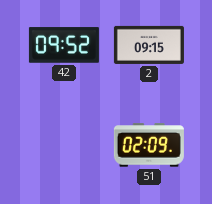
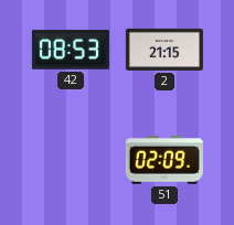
42: 09:52 -> 08:53
2: 09:15 -> 21:15
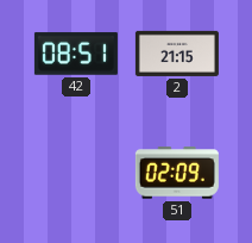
42: 08:53 -> 08:51
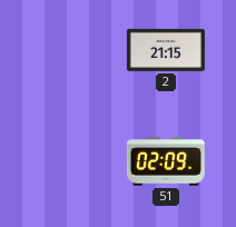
42: 08:51 -> none
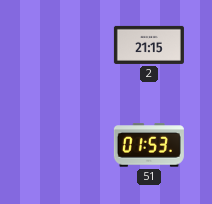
51: 02:09 -> 01:53
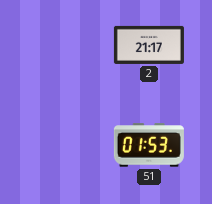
2: 21:15 -> 21:17
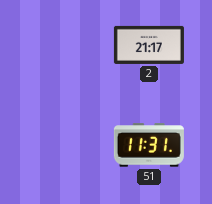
51: 01:53 -> 11:31
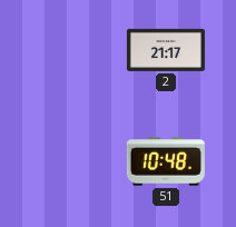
51: 11:31 -> 10:48
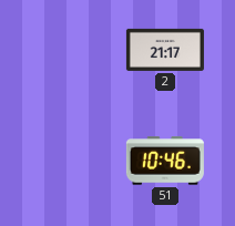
51: 10:48 -> 10:46
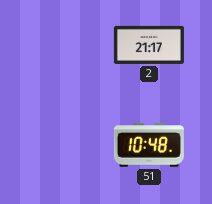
51: 10:46 -> 10:48
